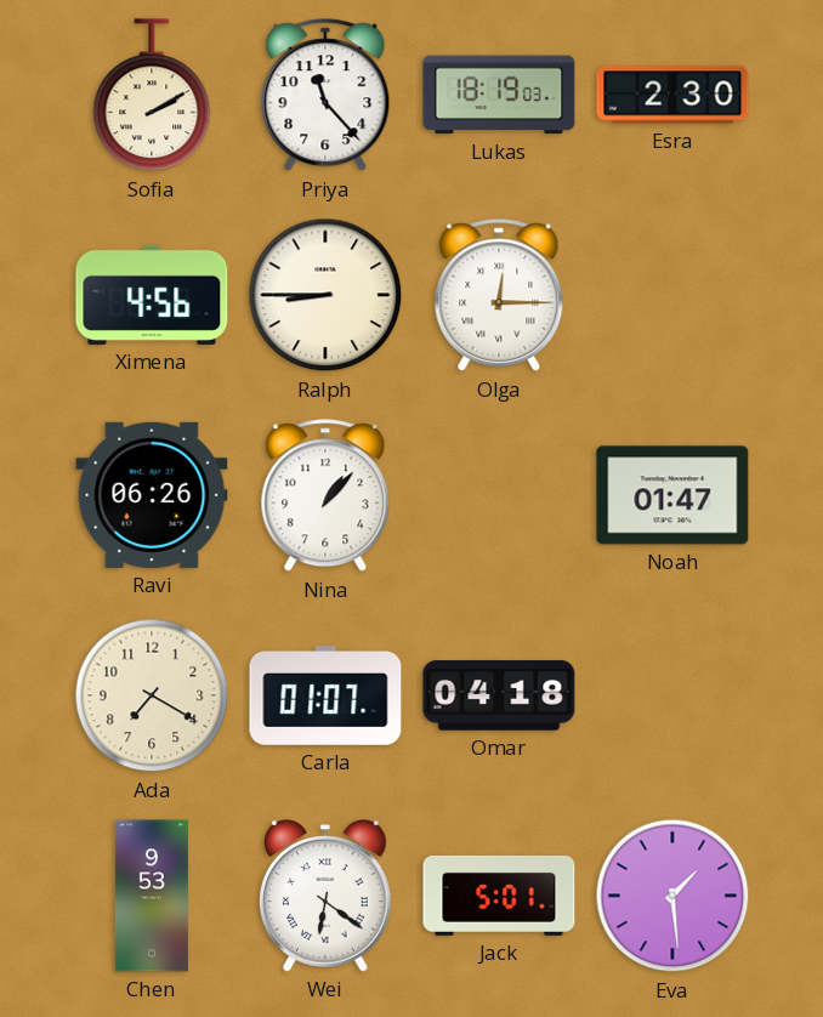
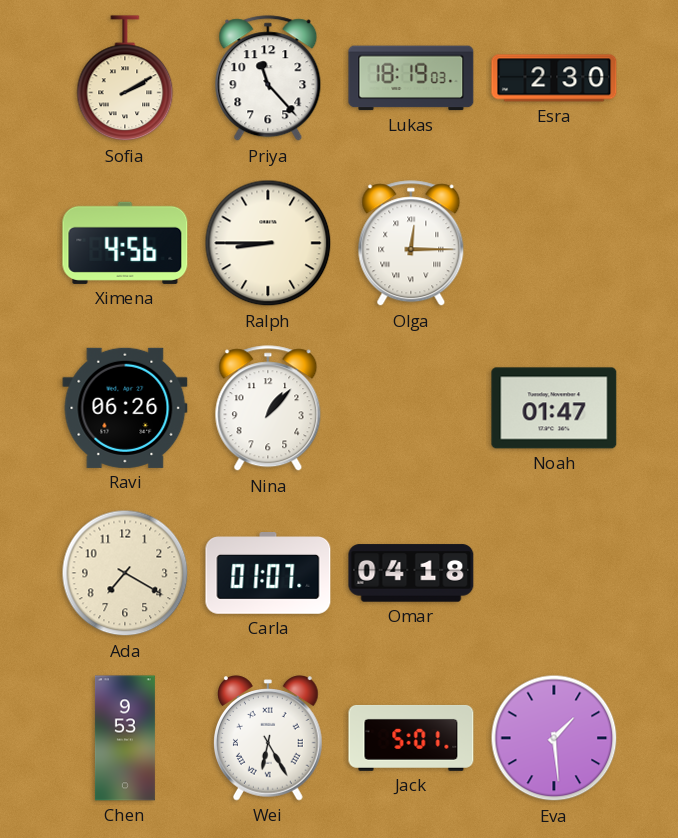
Wei: 6:21 -> 6:25
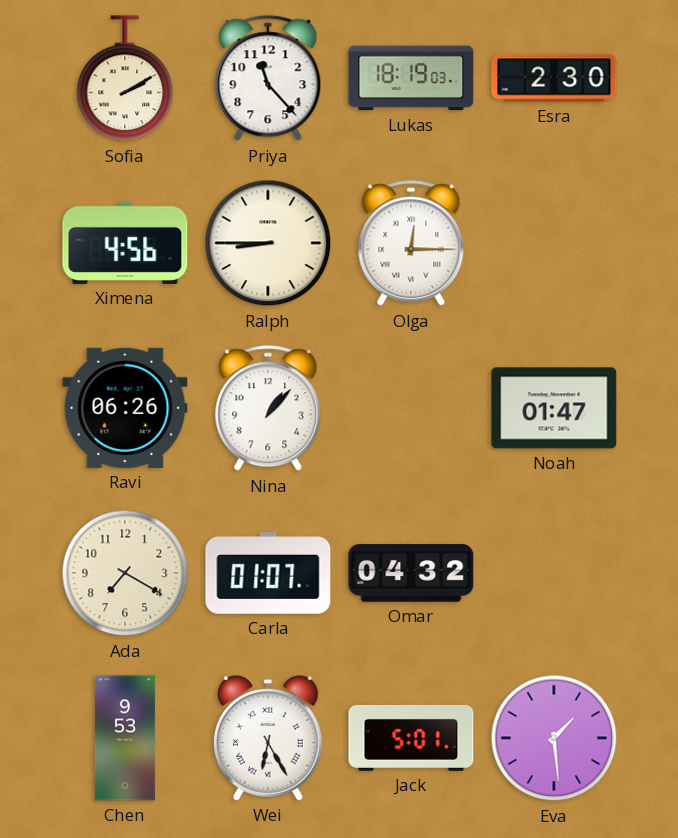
Omar: 04:18 -> 04:32
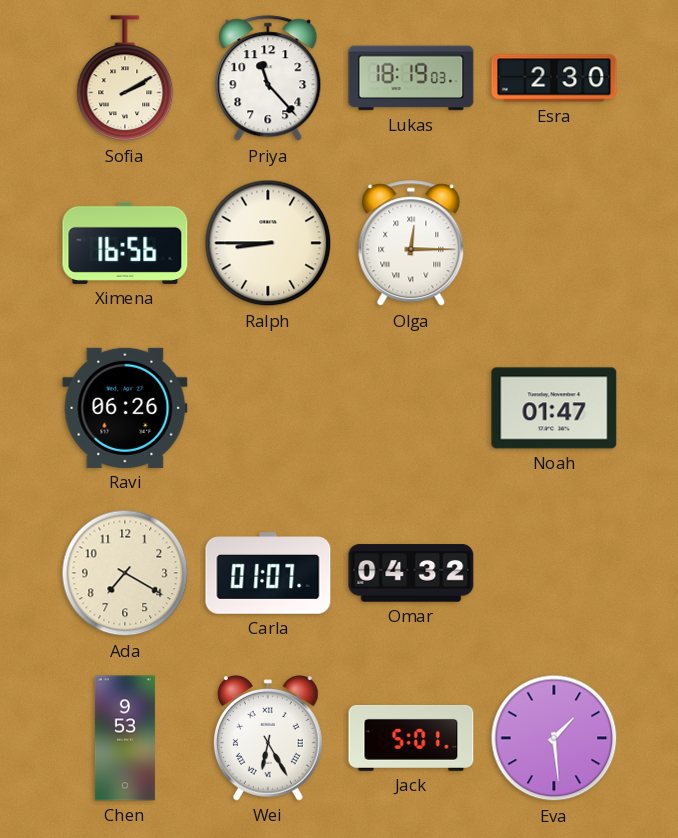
Ximena: 4:56 -> 16:56
Nina: 1:07 -> none
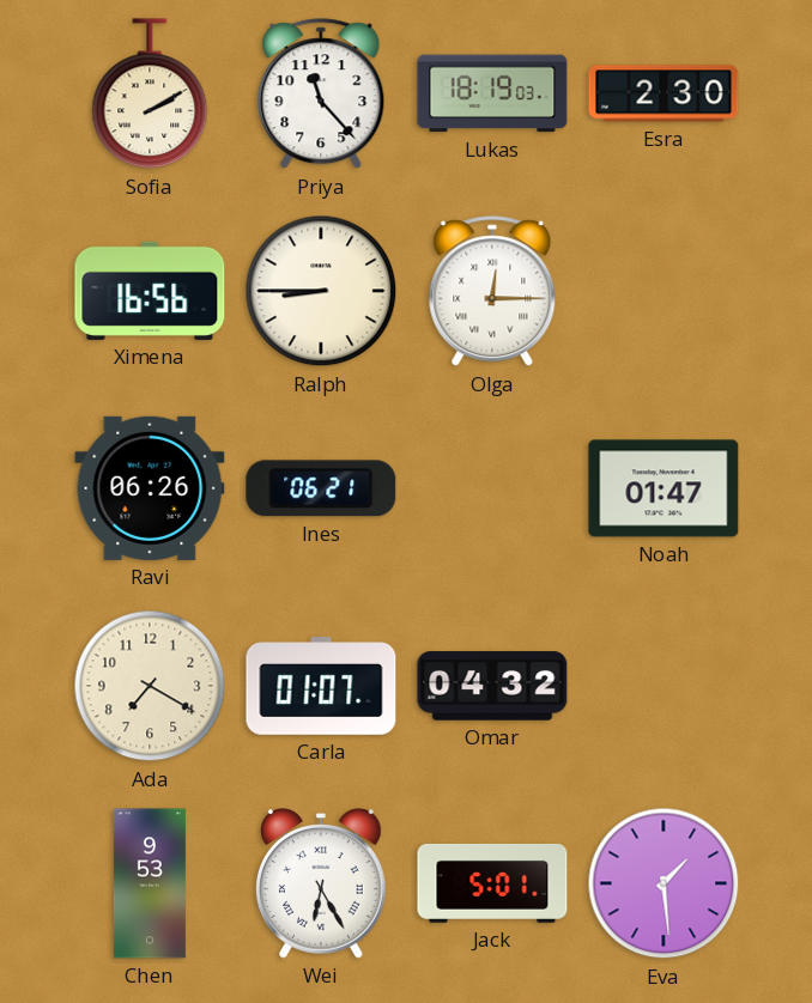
Ines: none -> 06:21
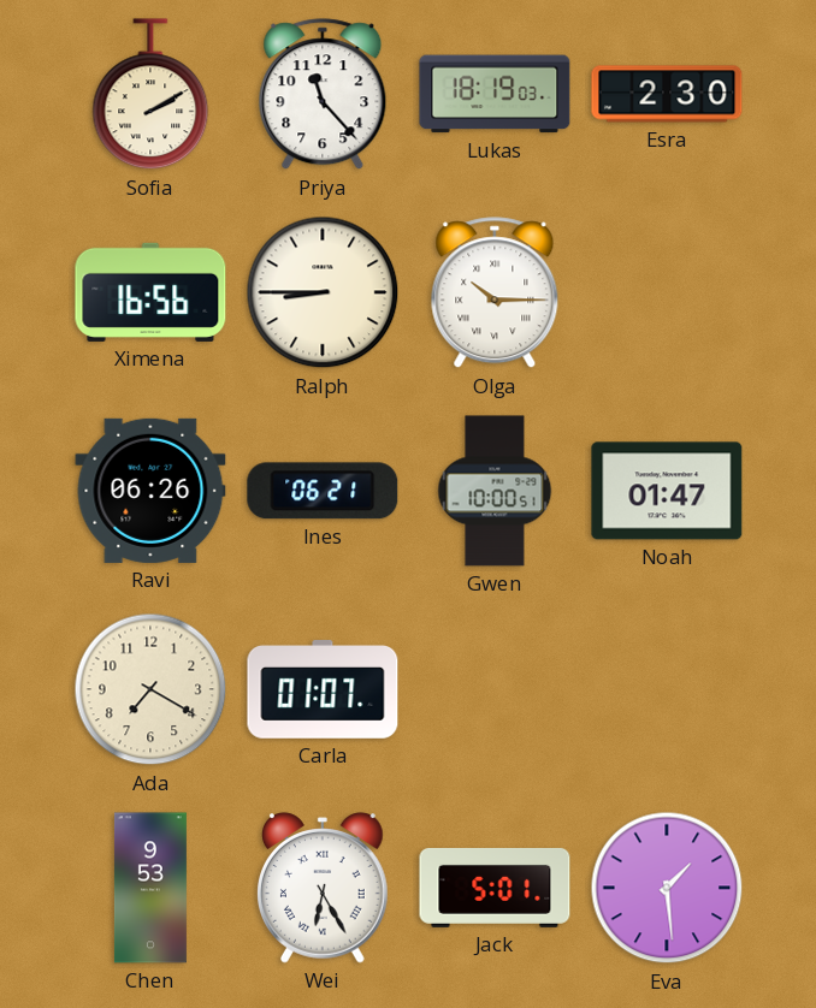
Olga: 12:15 -> 10:15
Gwen: none -> 10:00
Omar: 04:32 -> none
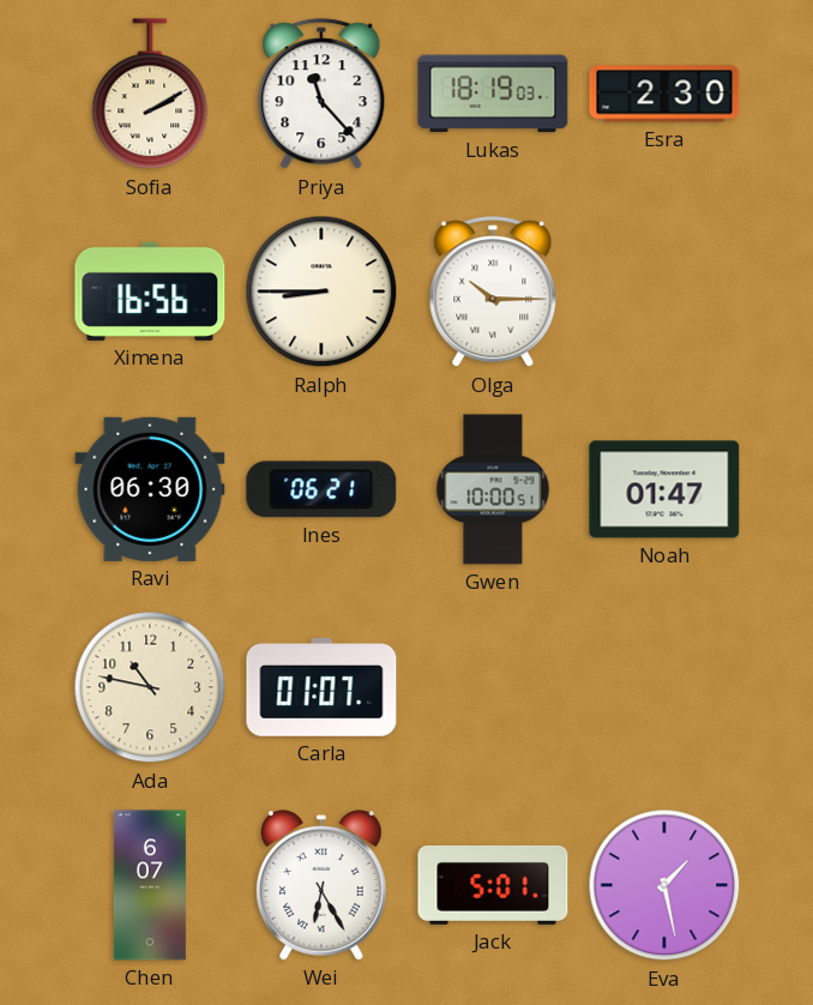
Ravi: 06:26 -> 06:30
Ada: 7:20 -> 10:47
Chen: 9:53 -> 6:07
Eva: 1:29 -> 1:28
